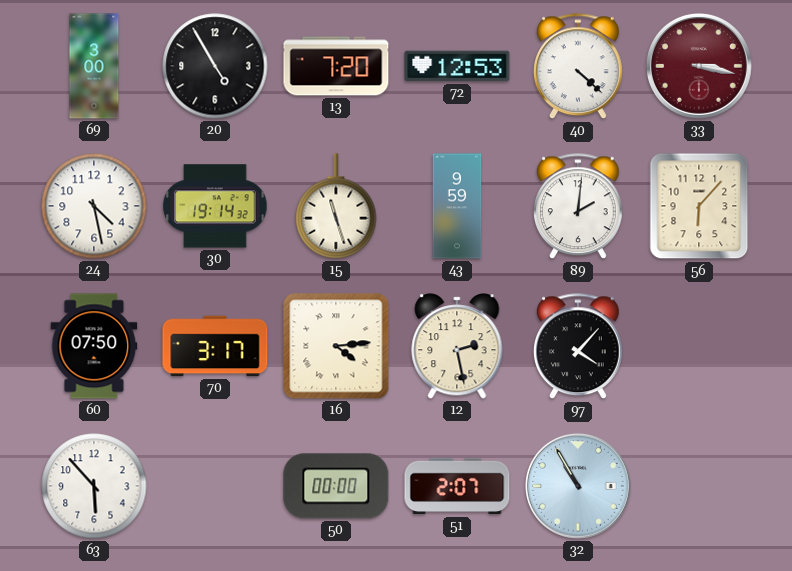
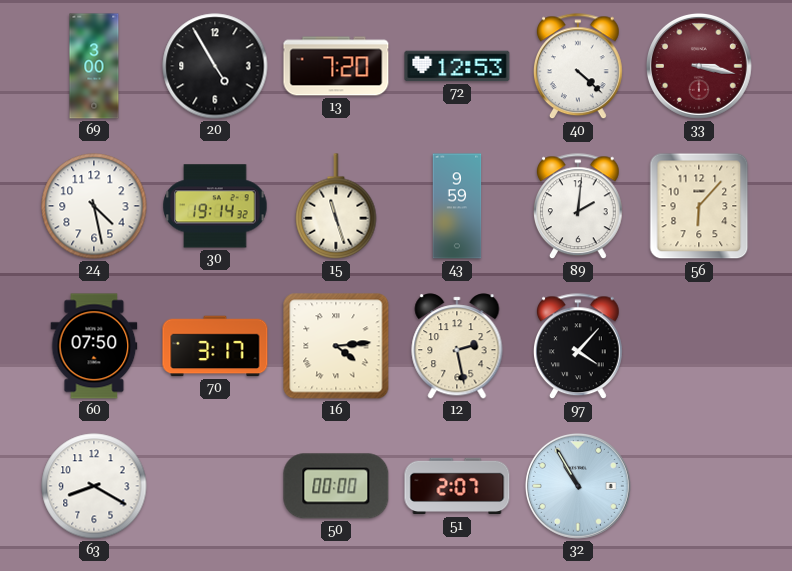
63: 5:53 -> 8:20
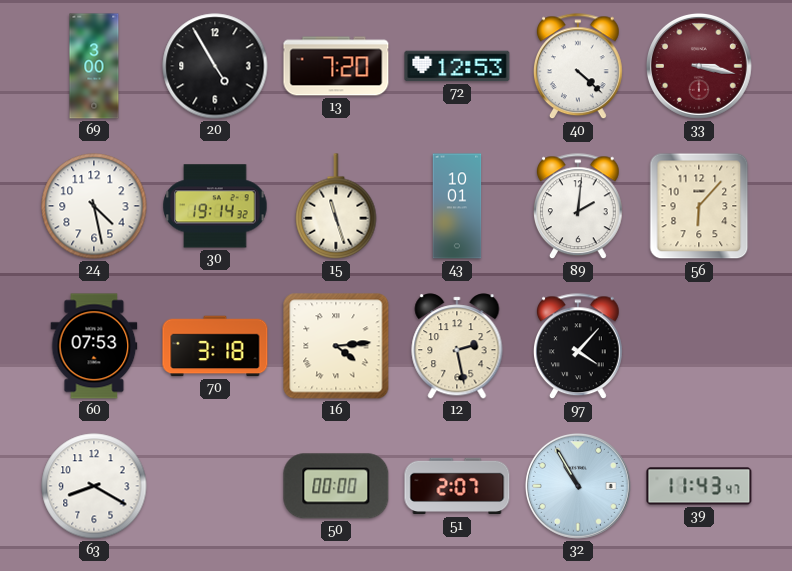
43: 9:59 -> 10:01
60: 07:50 -> 07:53
70: 3:17 -> 3:18
39: none -> 11:43
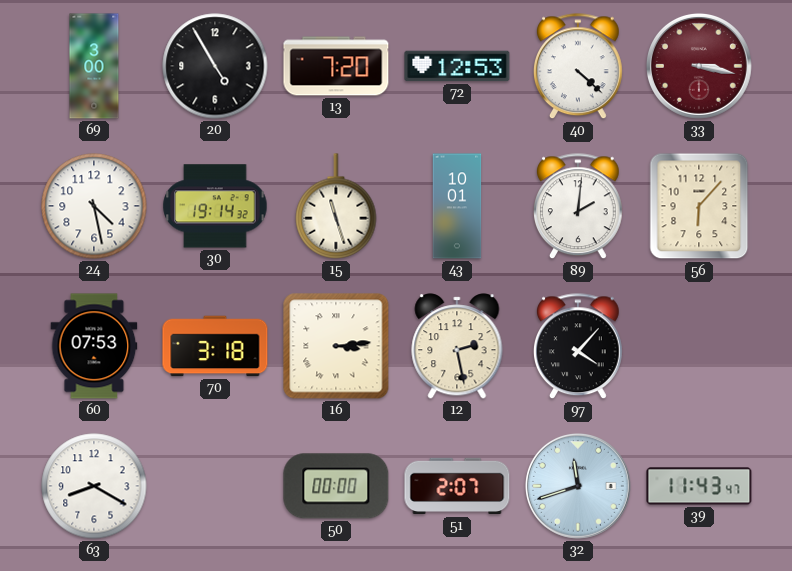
16: 4:14 -> 3:14
32: 10:55 -> 11:42
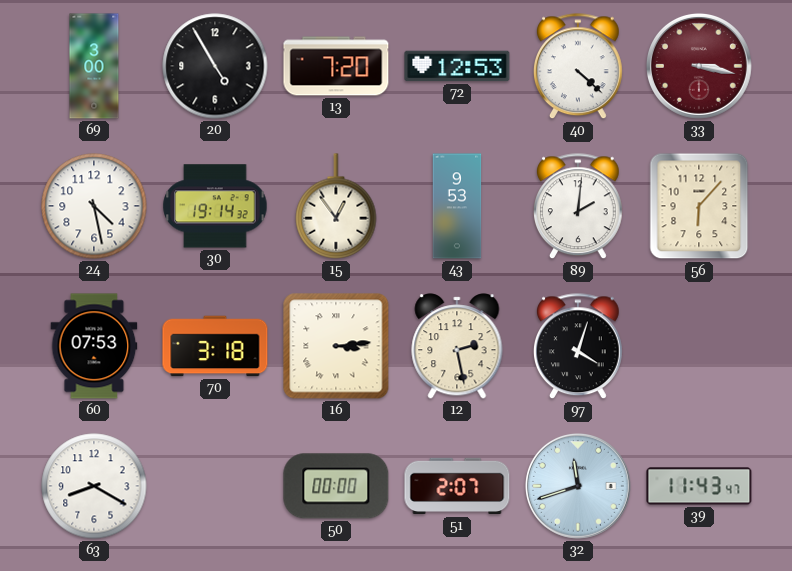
15: 11:27 -> 12:54
43: 10:01 -> 9:53
97: 4:07 -> 4:03
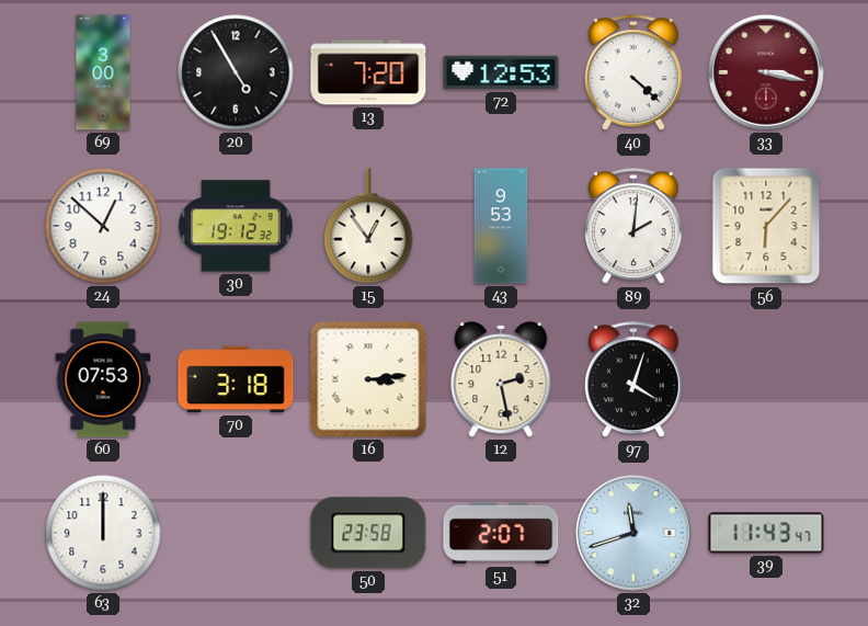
24: 4:28 -> 12:52
30: 19:14 -> 19:12
63: 8:20 -> 12:00
50: 00:00 -> 23:58
